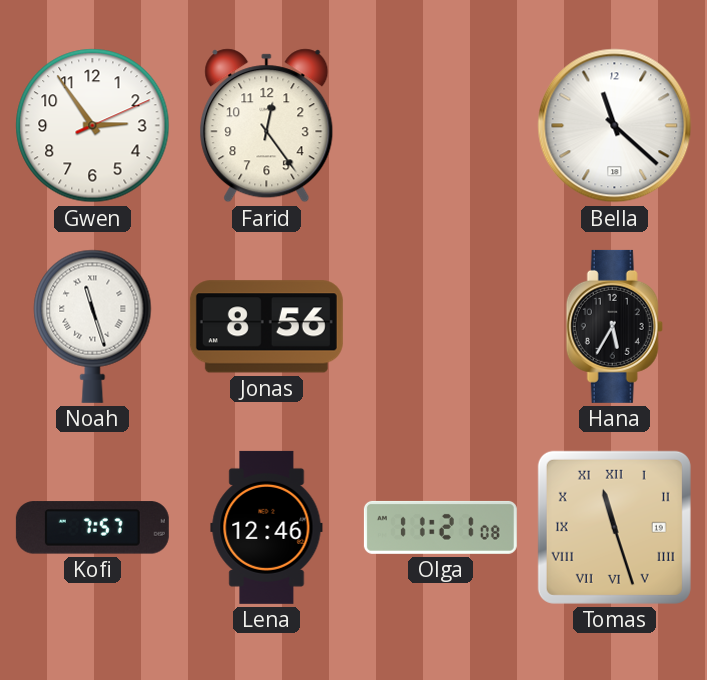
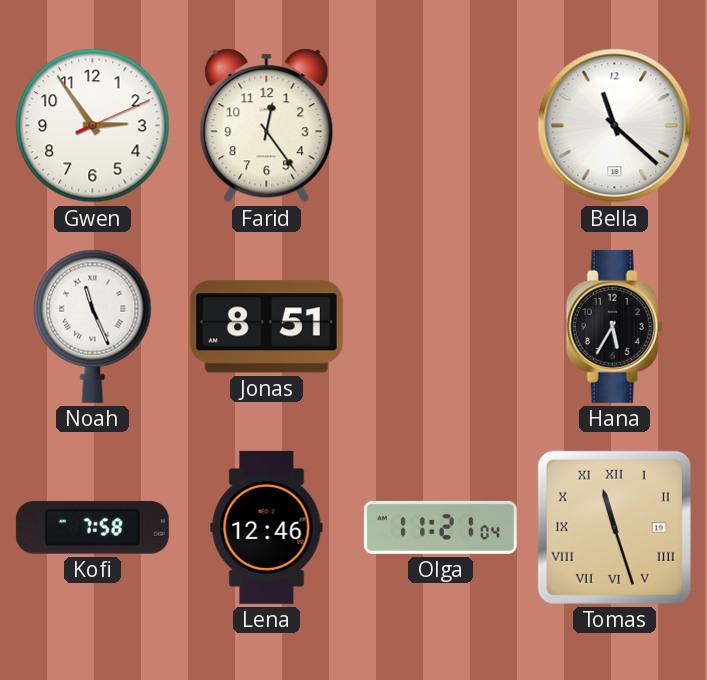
Noah: 11:27 -> 11:26
Jonas: 8:56 -> 8:51
Kofi: 7:57 -> 7:58
Olga: 11:21:08 -> 11:21:04
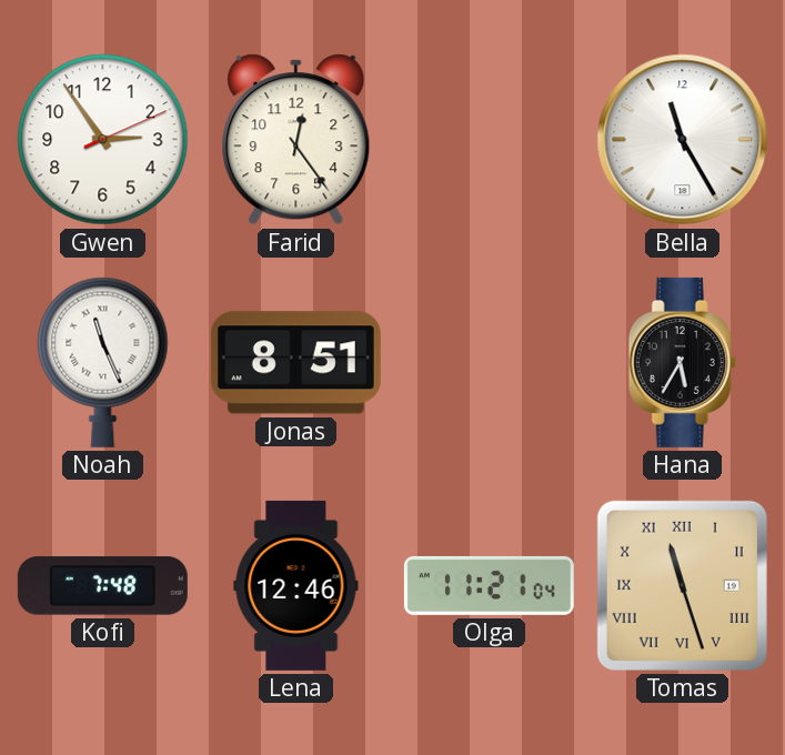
Bella: 11:22 -> 11:25
Kofi: 7:58 -> 7:48
